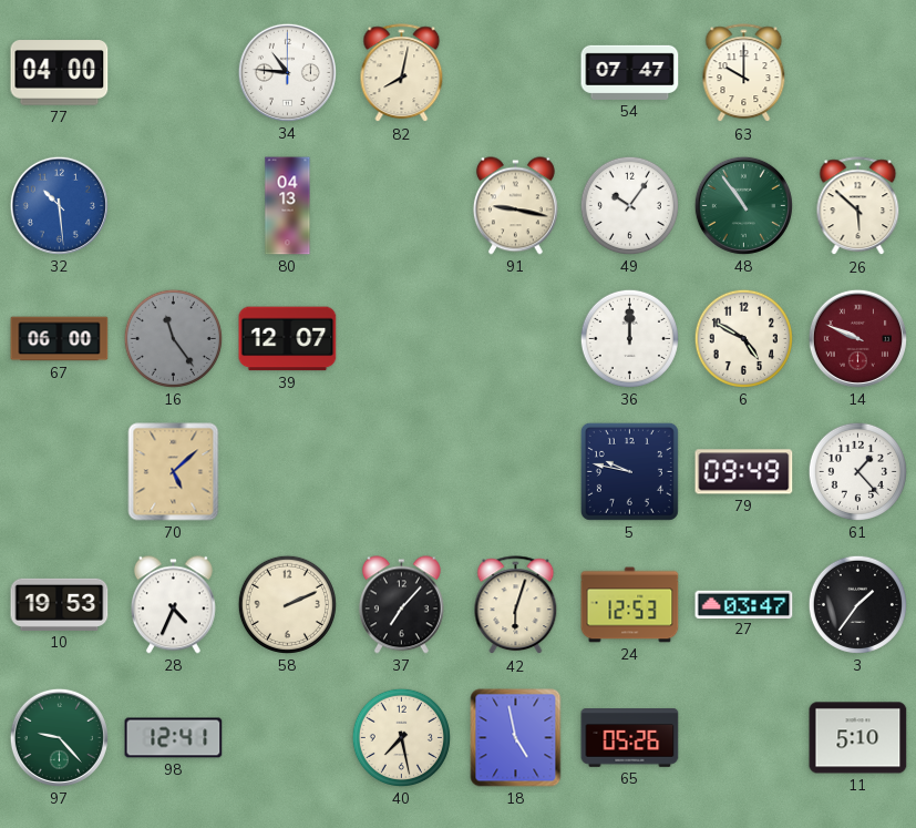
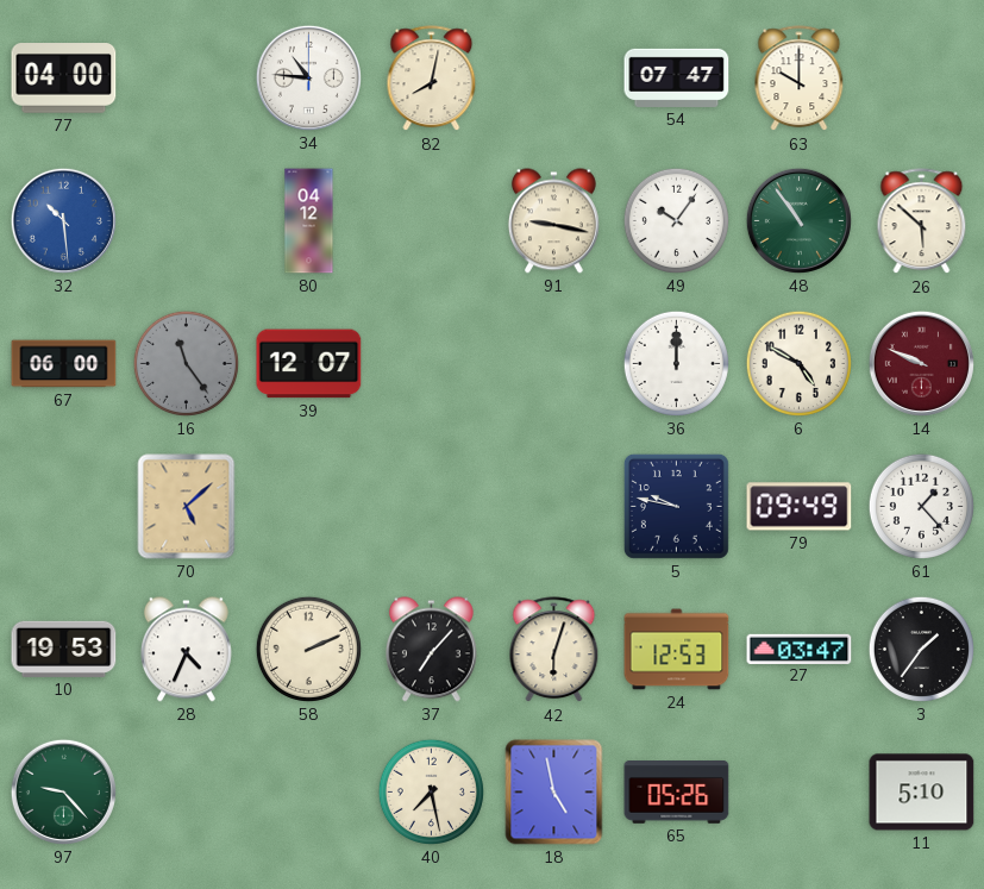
80: 04:13 -> 04:12
98: 12:41 -> none
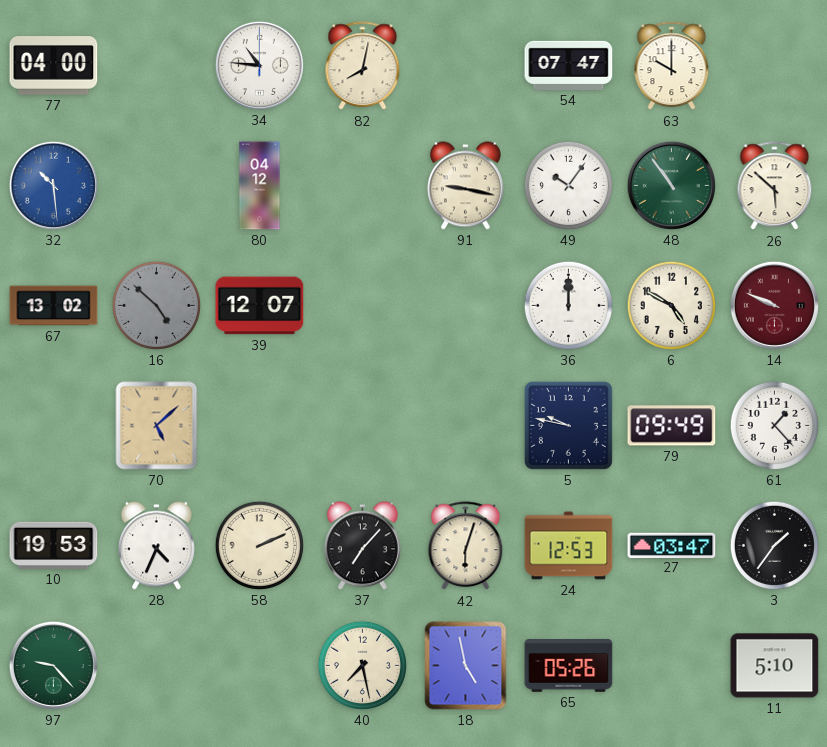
67: 06:00 -> 13:02
16: 11:24 -> 4:52
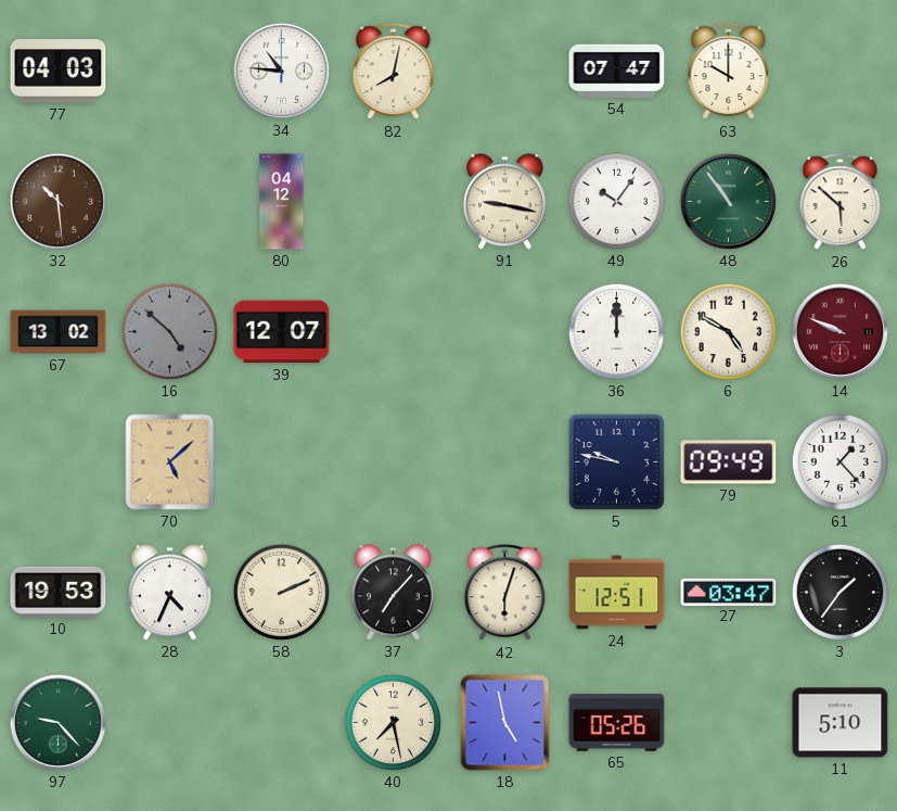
77: 04:00 -> 04:03
32 dial: blue -> brown
24: 12:53 -> 12:51
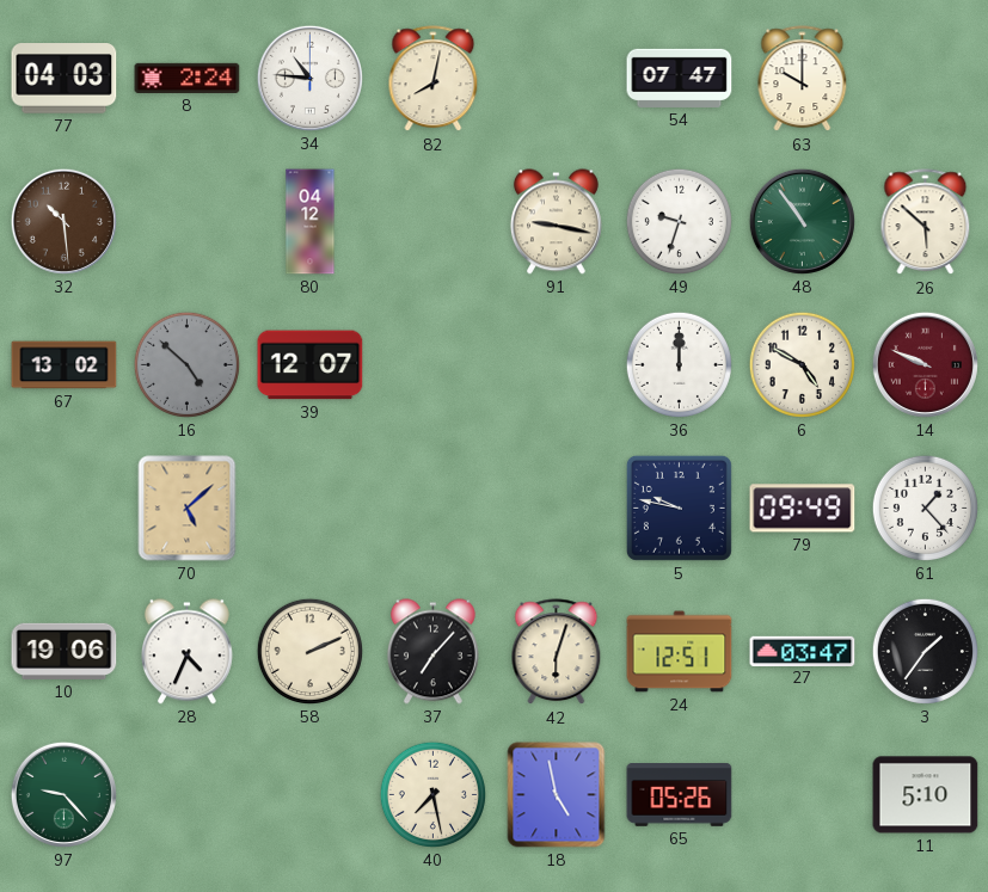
8: none -> 2:24
49: 10:06 -> 9:33
10: 19:53 -> 19:06
